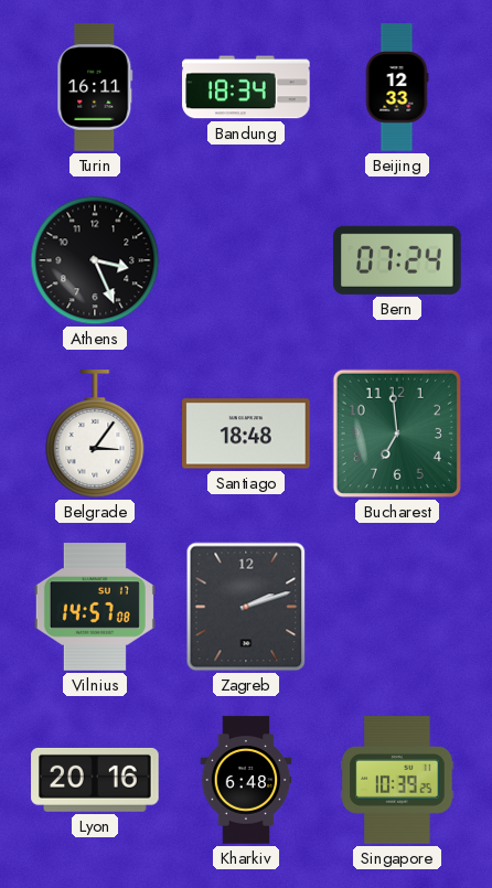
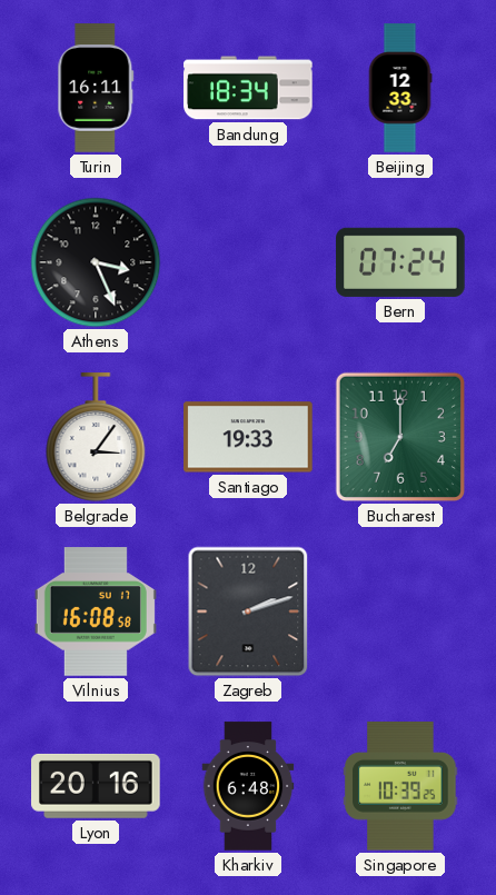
Santiago: 18:48 -> 19:33
Bucharest: 6:59 -> 7:00
Vilnius: 14:57 -> 16:08
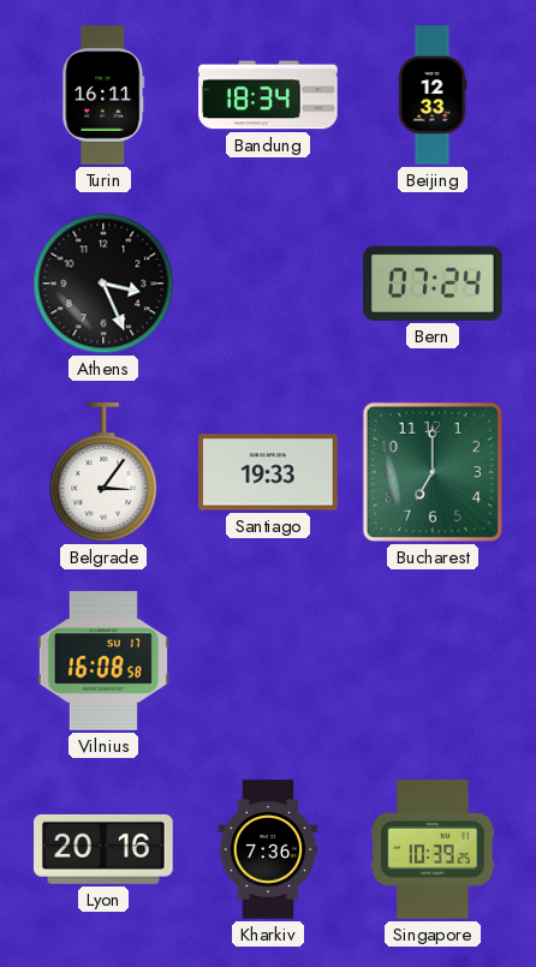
Zagreb: 2:12 -> none
Kharkiv: 6:48 -> 7:36
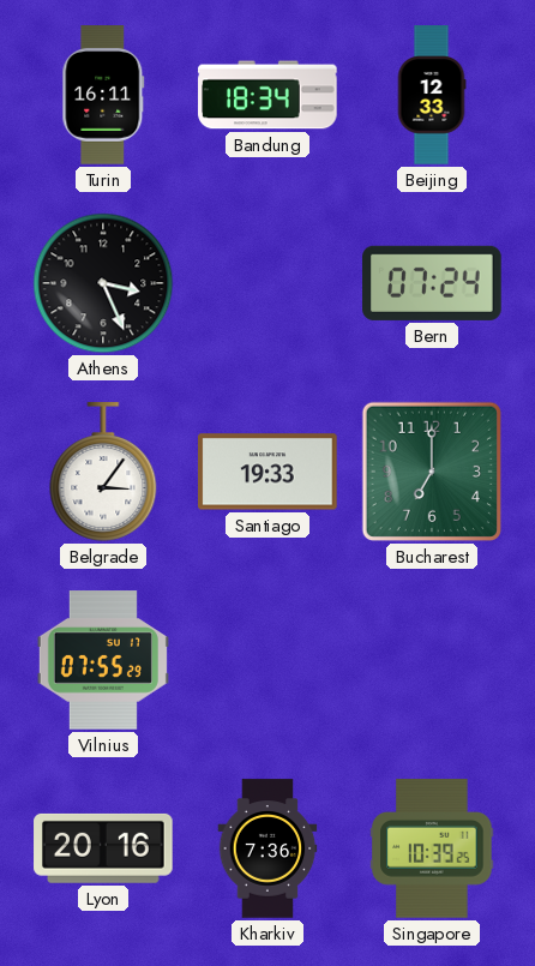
Vilnius: 16:08 -> 07:55
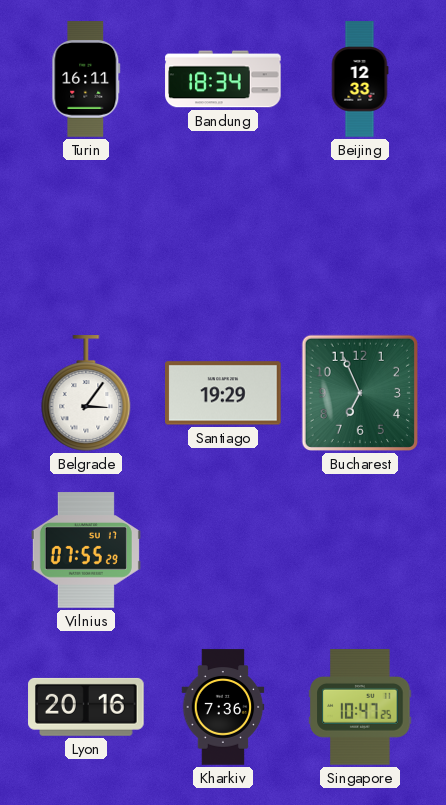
Athens: 3:26 -> none
Bern: 07:24 -> none
Santiago: 19:33 -> 19:29
Bucharest: 7:00 -> 6:56
Singapore: 10:39 -> 10:47
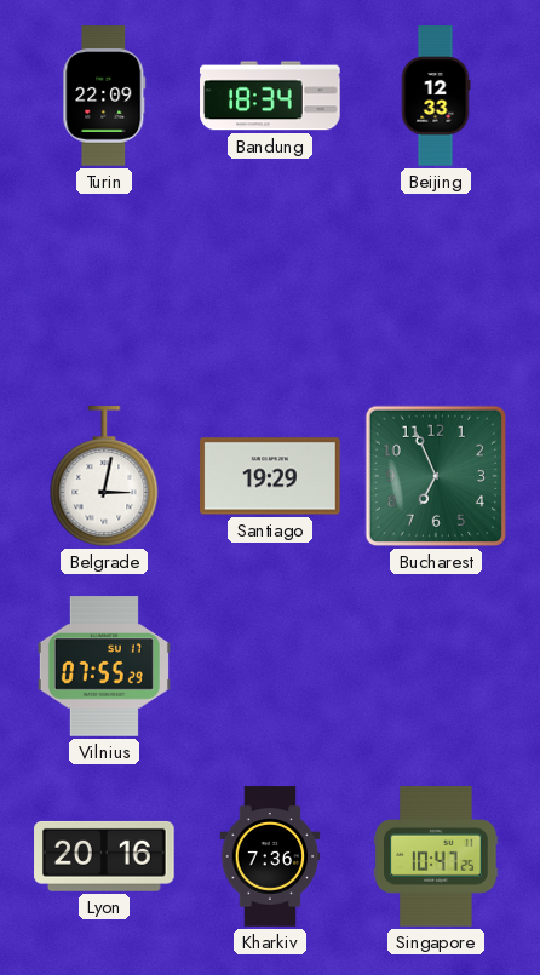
Turin: 16:11 -> 22:09
Belgrade: 3:06 -> 3:02
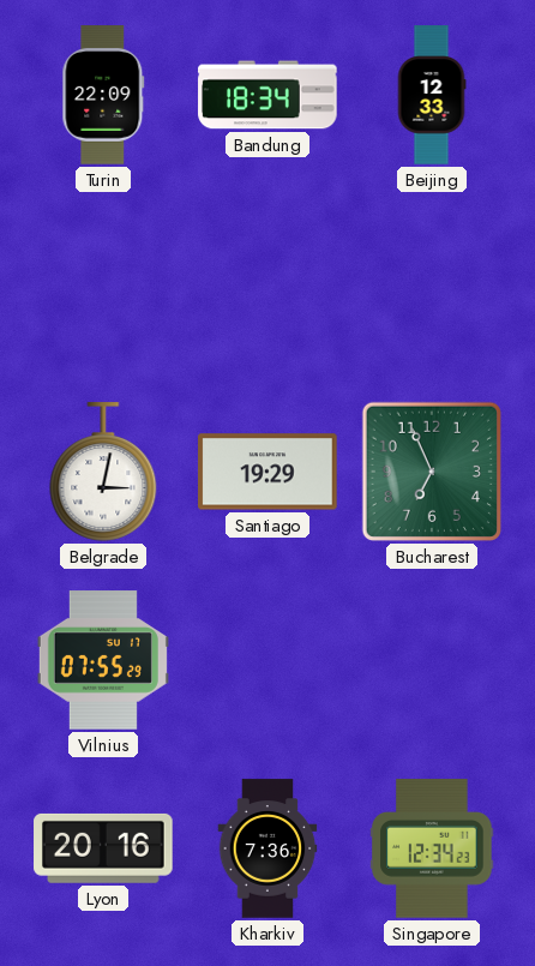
Singapore: 10:47 -> 12:34
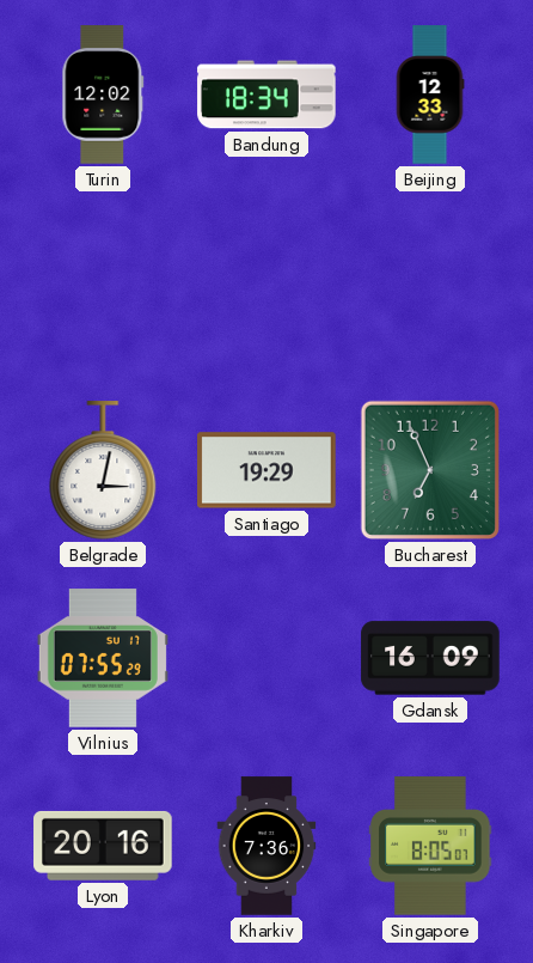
Turin: 22:09 -> 12:02
Gdansk: none -> 16:09
Singapore: 12:34 -> 8:05
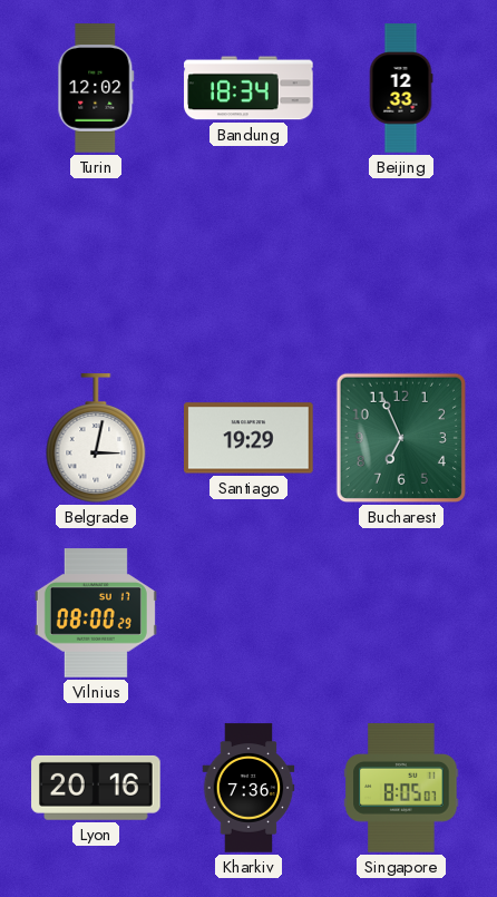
Vilnius: 07:55 -> 08:00
Gdansk: 16:09 -> none
